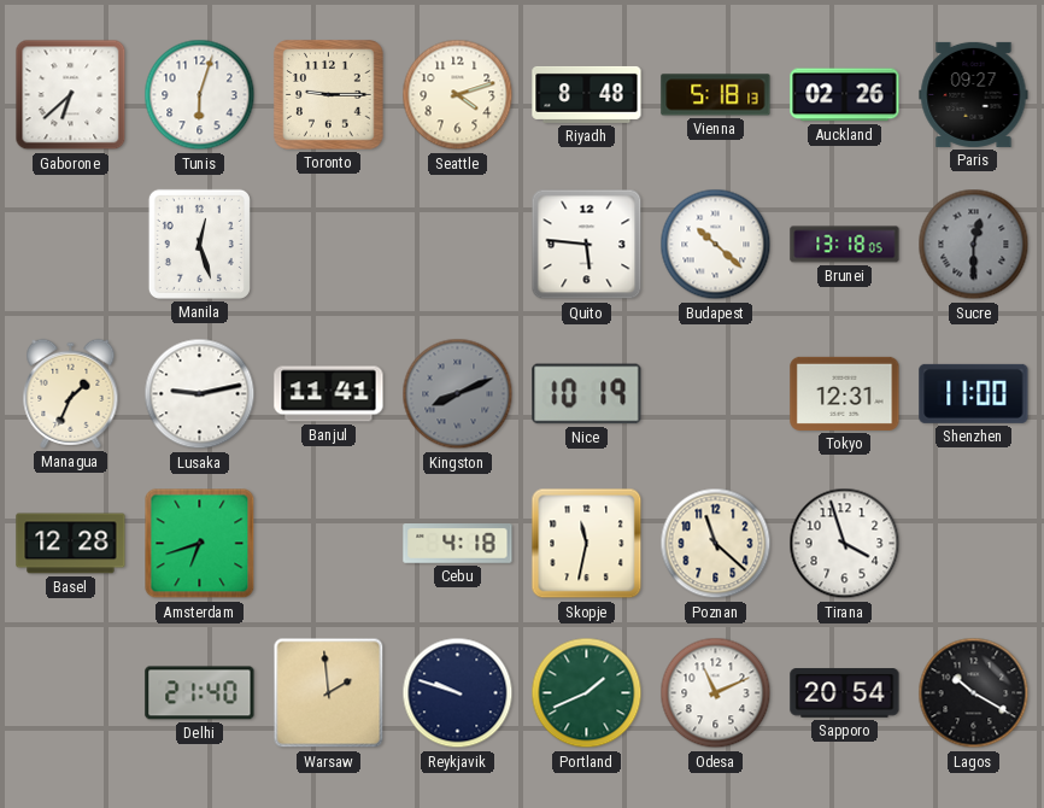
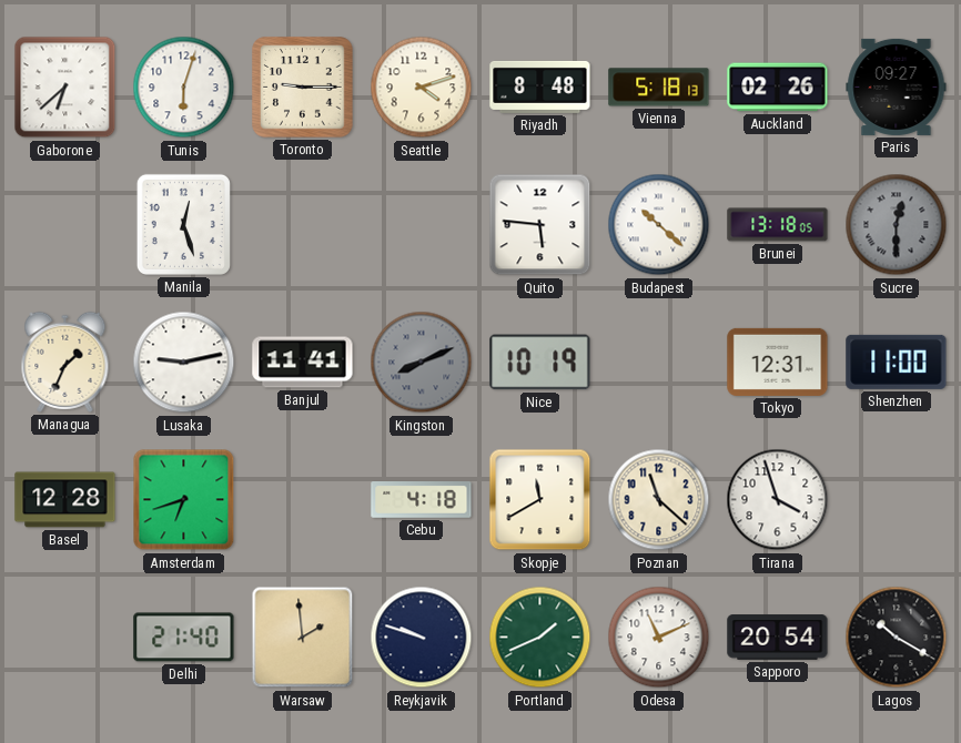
Skopje: 11:32 -> 11:40
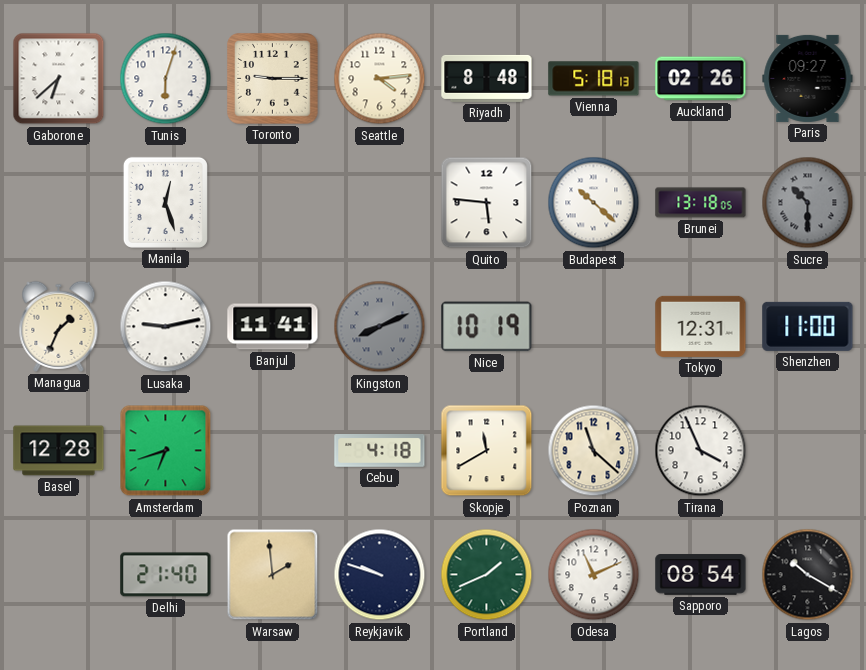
Seattle: 4:12 -> 4:14
Sucre: 12:30 -> 10:30
Tirana: 3:57 -> 3:56
Sapporo: 20:54 -> 08:54
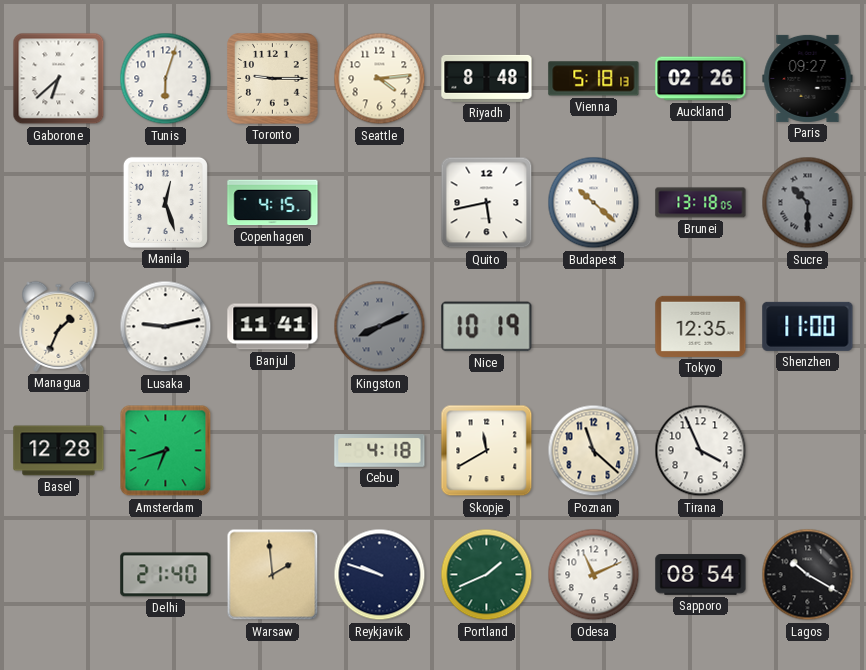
Copenhagen: none -> 4:15
Quito: 5:46 -> 5:43
Tokyo: 12:31 -> 12:35
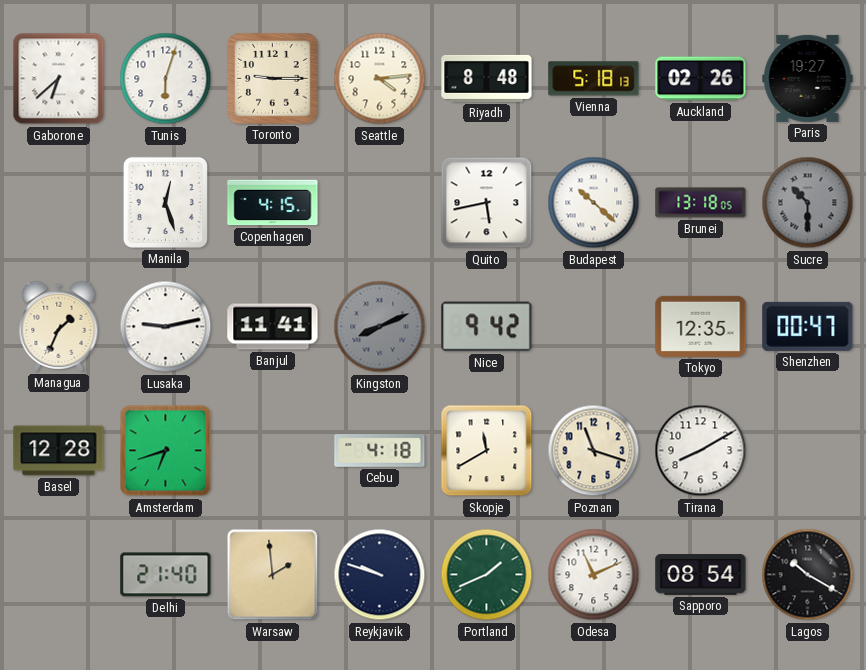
Paris: 09:27 -> 19:27
Nice: 10:19 -> 9:42
Shenzhen: 11:00 -> 00:47
Poznan: 11:22 -> 11:18
Tirana: 3:56 -> 8:10
